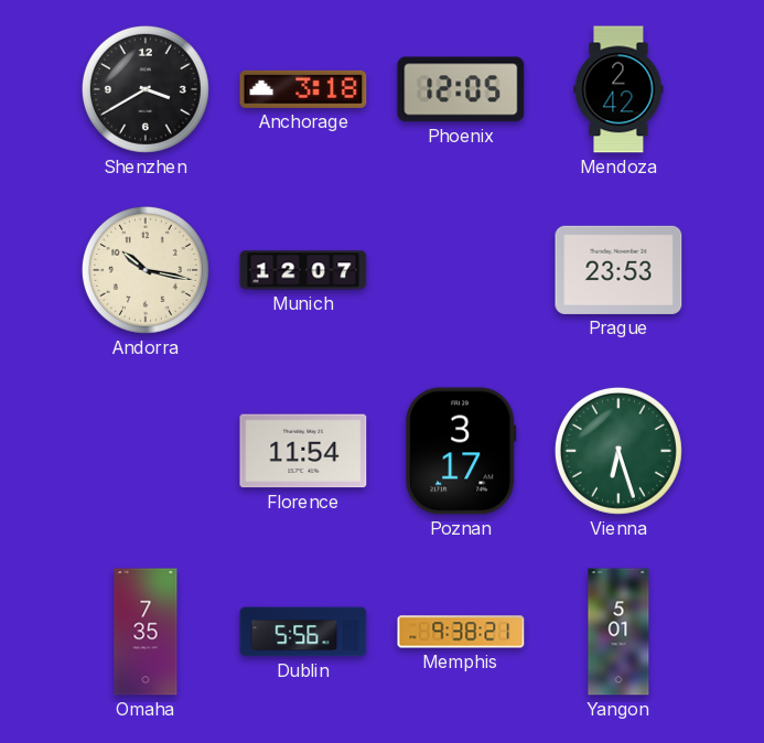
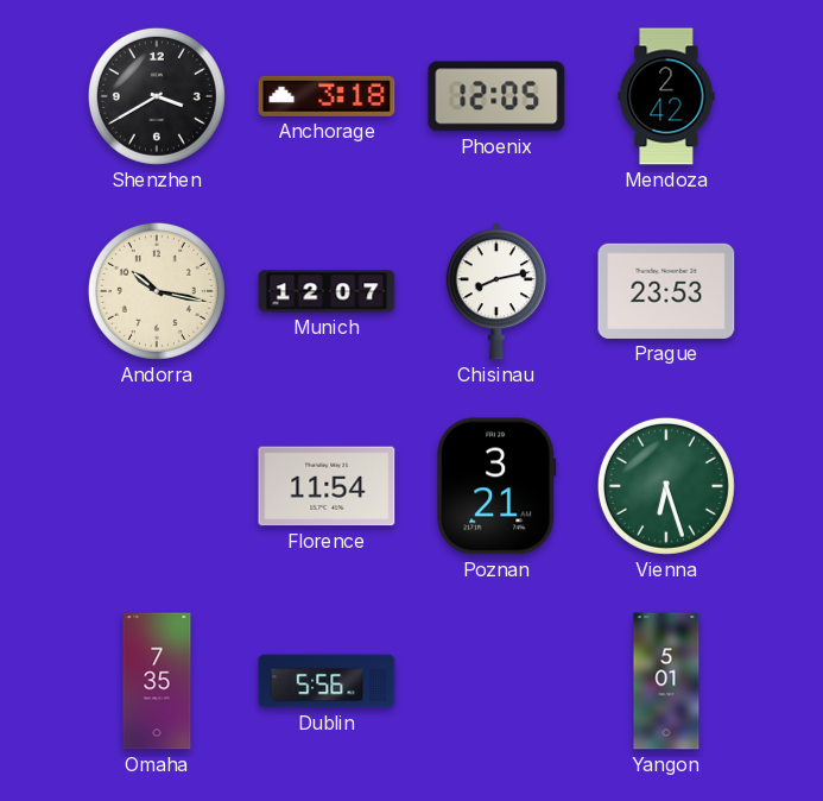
Chisinau: none -> 8:13
Poznan: 3:17 -> 3:21
Memphis: 9:38 -> none
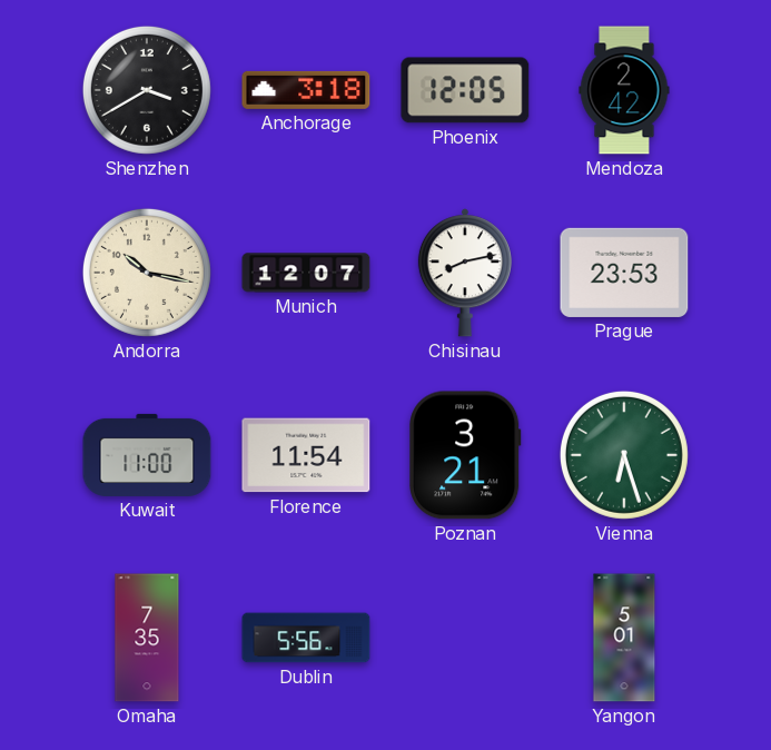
Kuwait: none -> 11:00
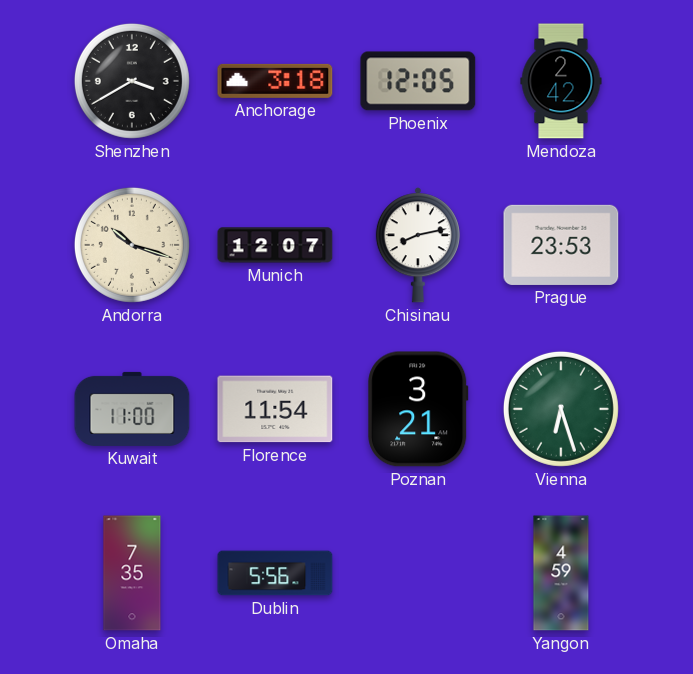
Andorra: 10:17 -> 10:18
Yangon: 5:01 -> 4:59
